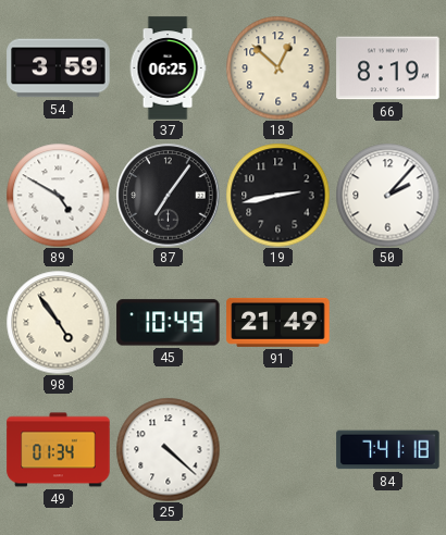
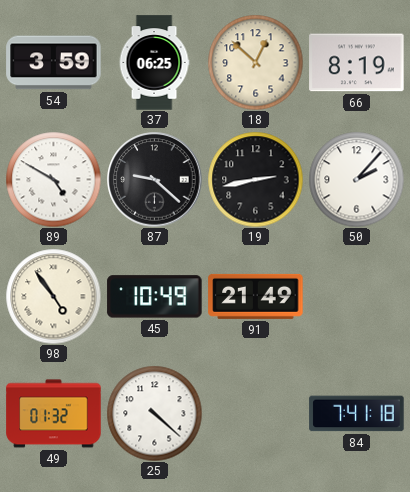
87: 7:06 -> 9:22
49: 01:34 -> 01:32
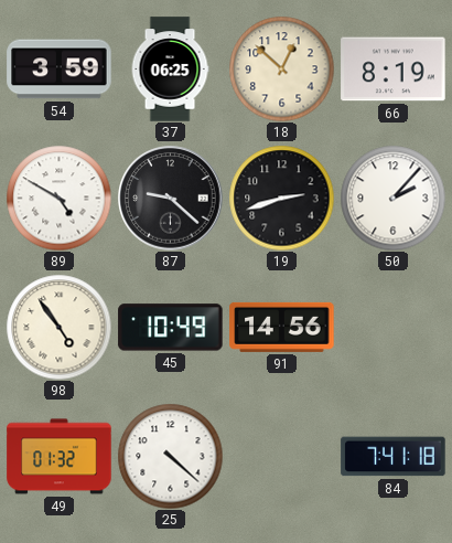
19: 2:43 -> 2:42
91: 21:49 -> 14:56
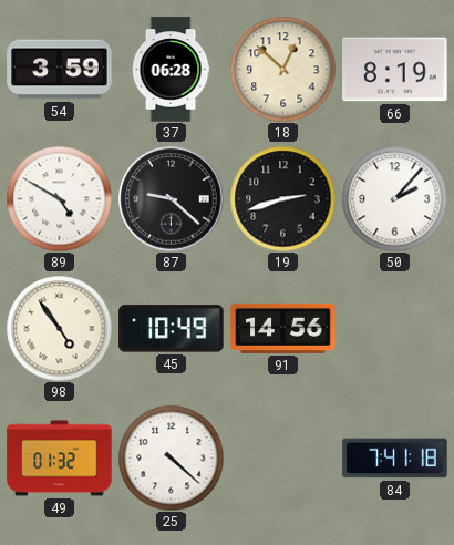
37: 06:25 -> 06:28
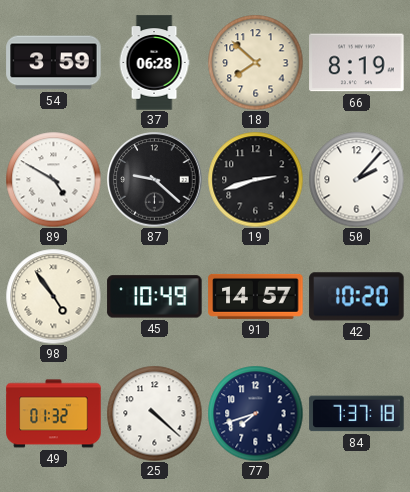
18: 12:52 -> 7:52
91: 14:56 -> 14:57
42: none -> 10:20
77: none -> 7:42
84: 7:41 -> 7:37
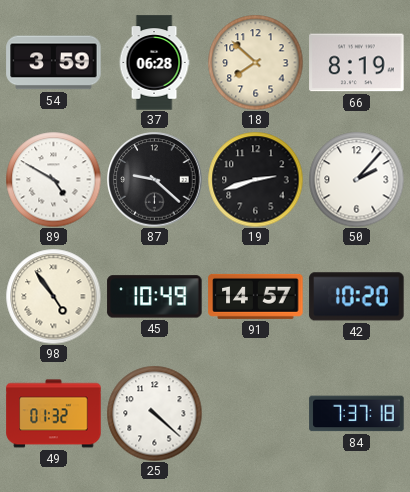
77: 7:42 -> none
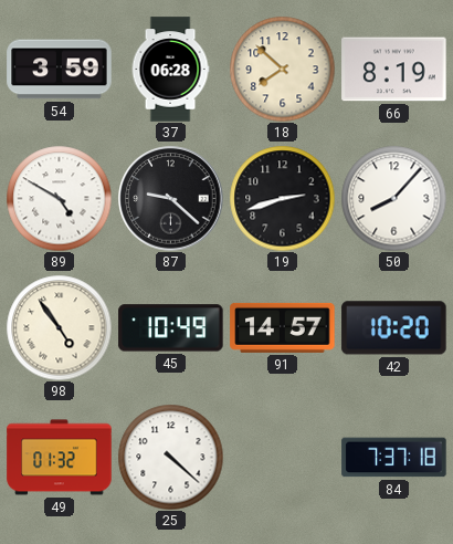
50: 2:07 -> 8:07
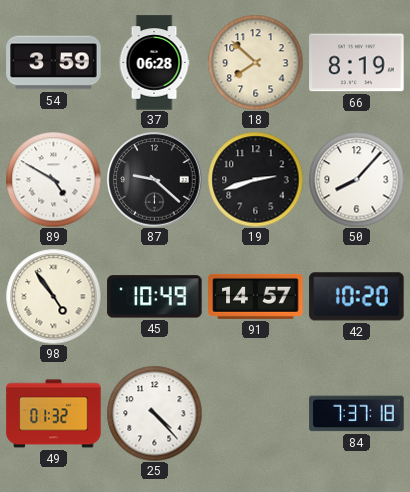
25: 4:22 -> 4:23
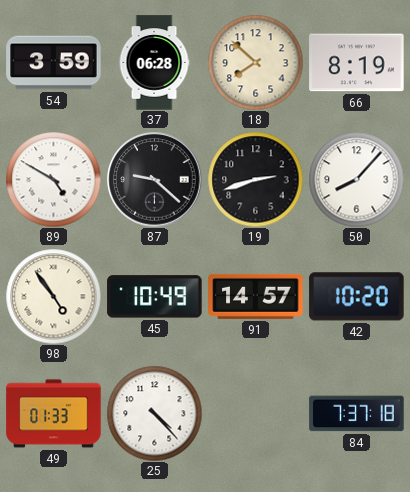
49: 01:32 -> 01:33
